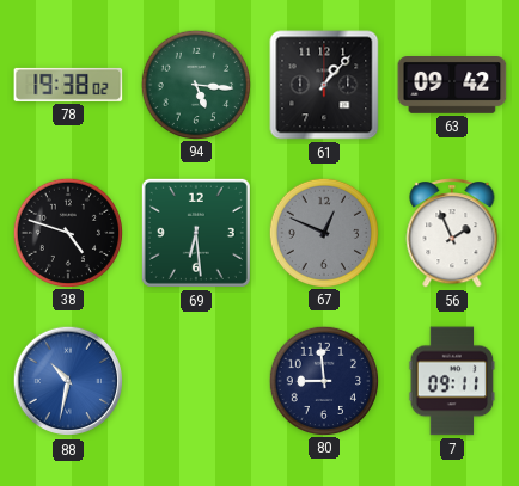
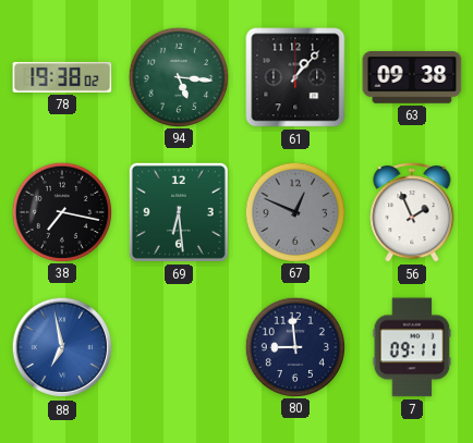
63: 09:42 -> 09:38
38: 4:48 -> 7:17
88: 10:32 -> 6:58
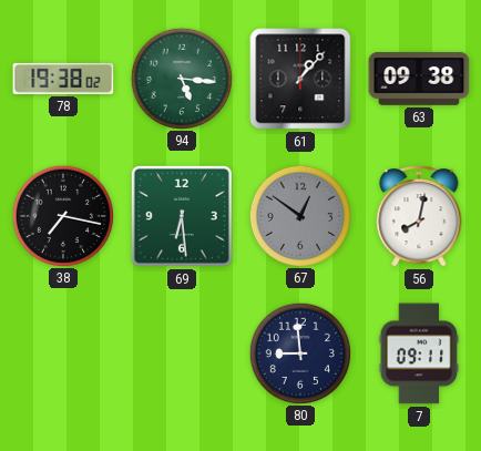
67: 12:49 -> 12:51
56: 1:56 -> 8:02
88: 6:58 -> none
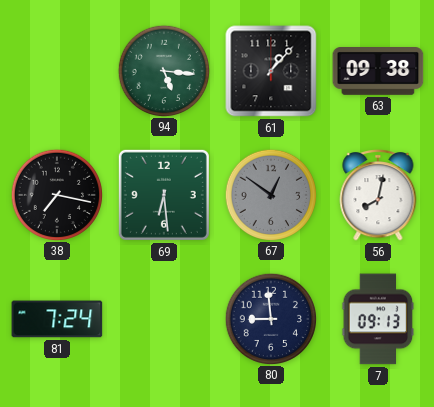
78: 19:38 -> none
81: none -> 7:24
7: 09:11 -> 09:13
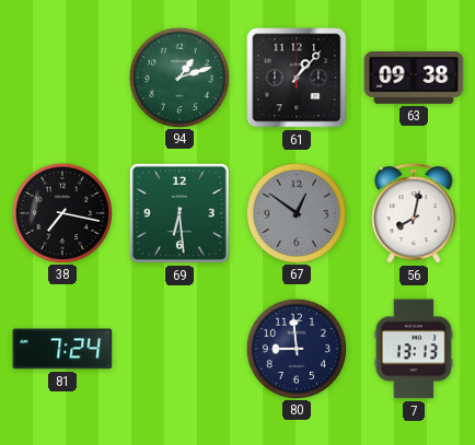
94: 5:16 -> 1:12
7: 09:13 -> 13:13
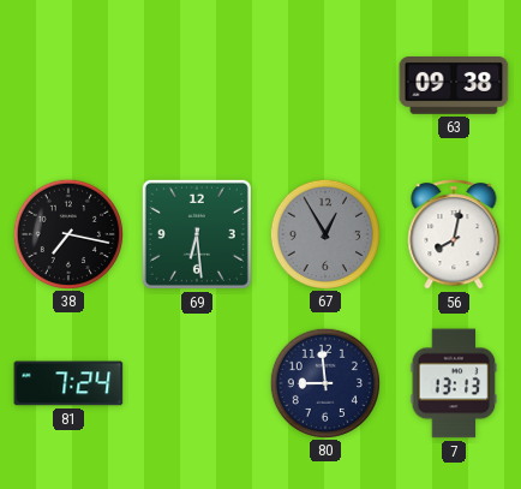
94: 1:12 -> none
61: 1:07 -> none
67: 12:51 -> 12:55
